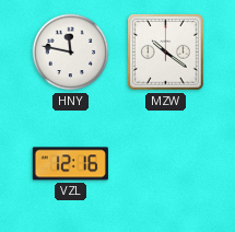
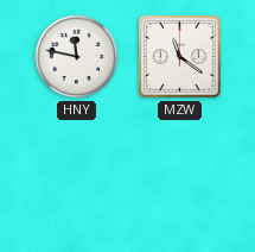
MZW: 10:21 -> 11:21
VZL: 12:16 -> none
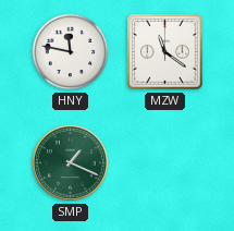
SMP: none -> 1:19
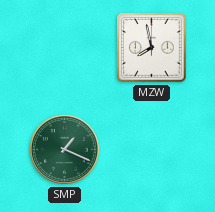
HNY: 11:47 -> none
MZW: 11:21 -> 7:58
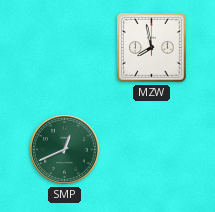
SMP: 1:19 -> 12:41
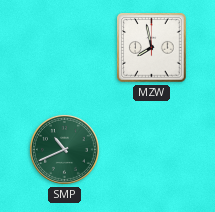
SMP: 12:41 -> 10:41
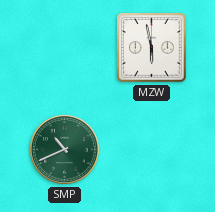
MZW: 7:58 -> 5:58
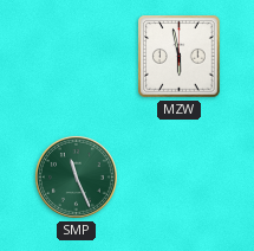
SMP: 10:41 -> 11:26
